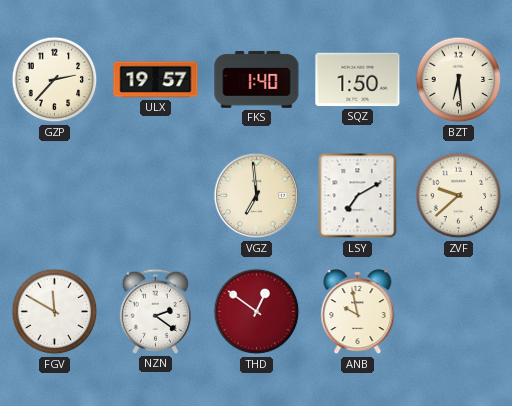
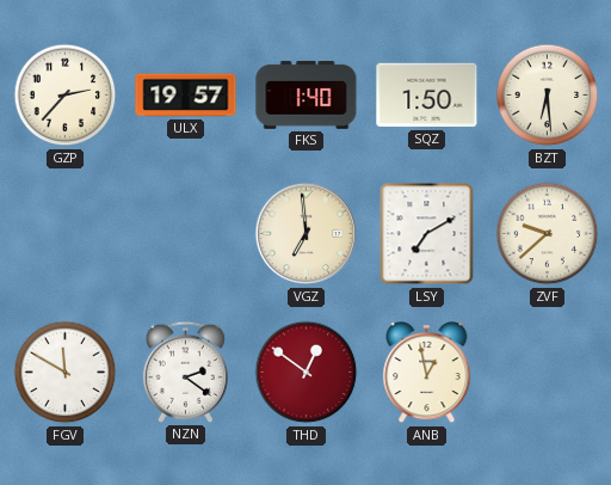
ANB: 9:58 -> 12:58
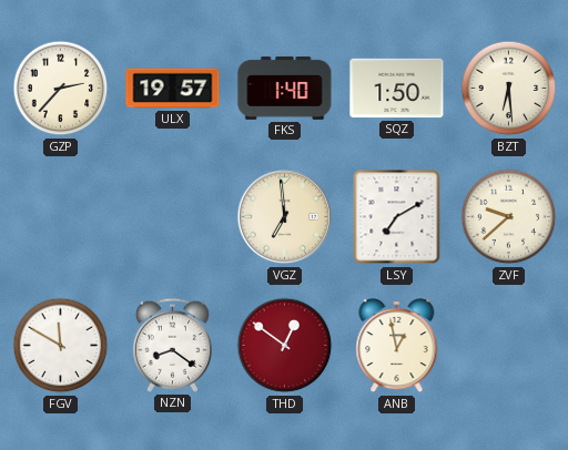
NZN: 2:21 -> 8:21
